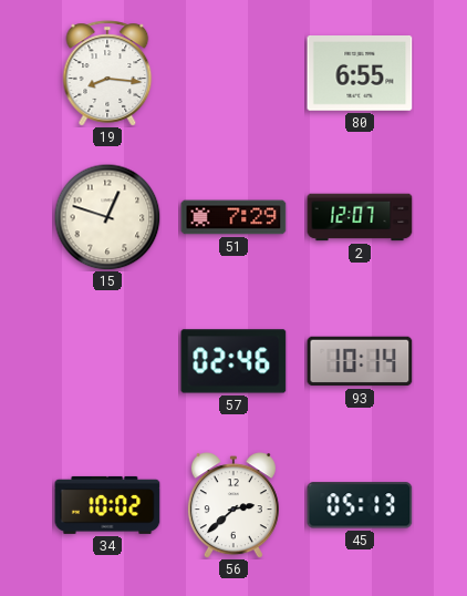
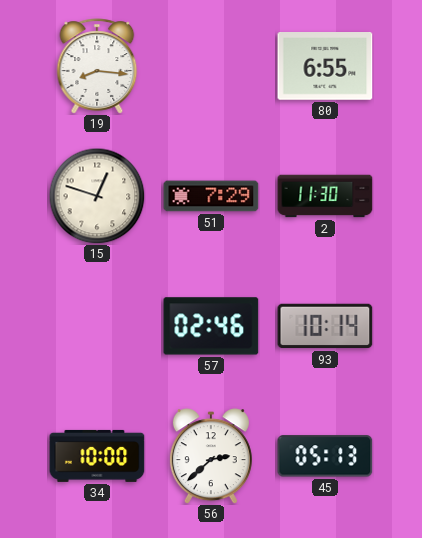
2: 12:07 -> 11:30
34: 10:02 -> 10:00
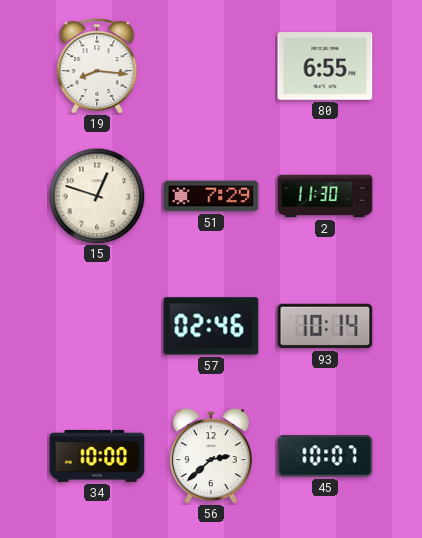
45: 05:13 -> 10:07
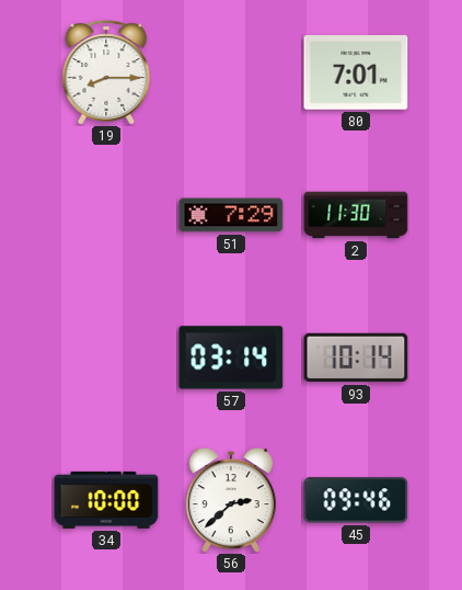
19: 8:16 -> 8:15
80: 6:55 -> 7:01
15: 12:48 -> none
57: 02:46 -> 03:14
45: 10:07 -> 09:46
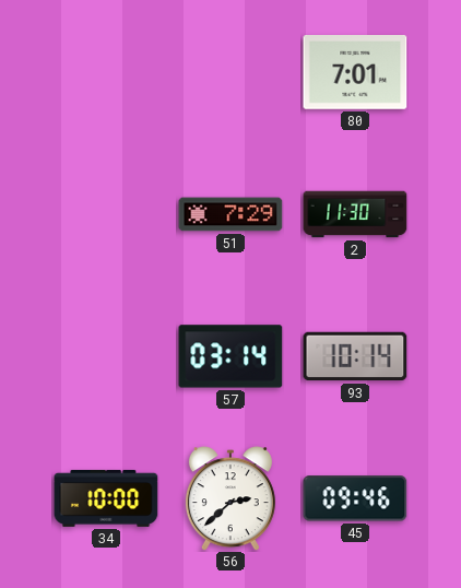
19: 8:15 -> none
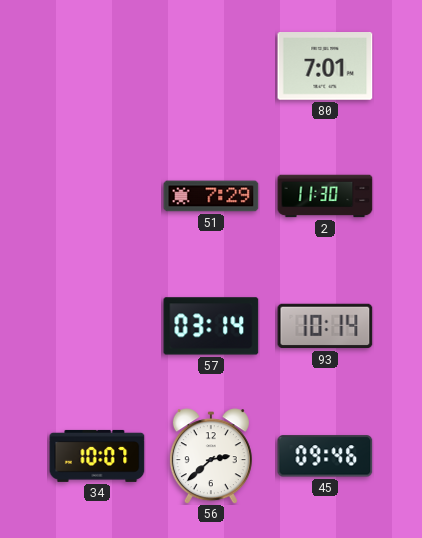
34: 10:00 -> 10:07
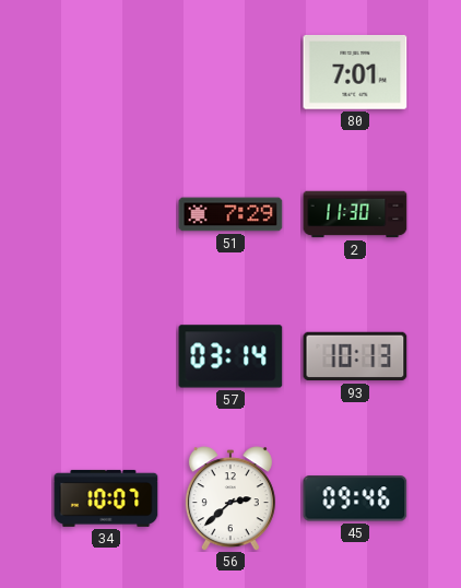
93: 10:14 -> 10:13
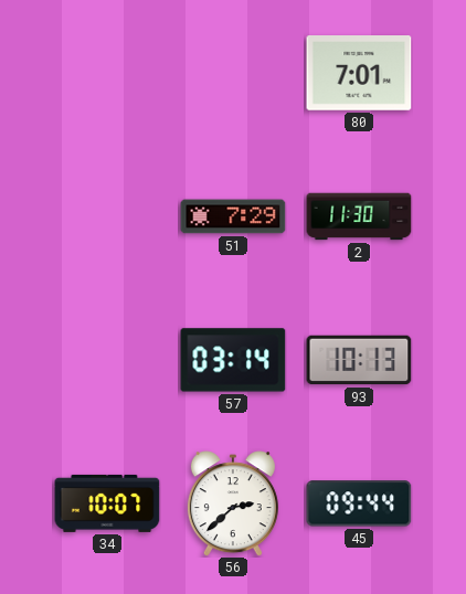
45: 09:46 -> 09:44
